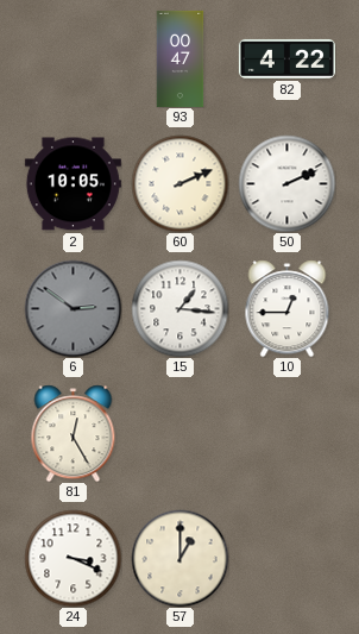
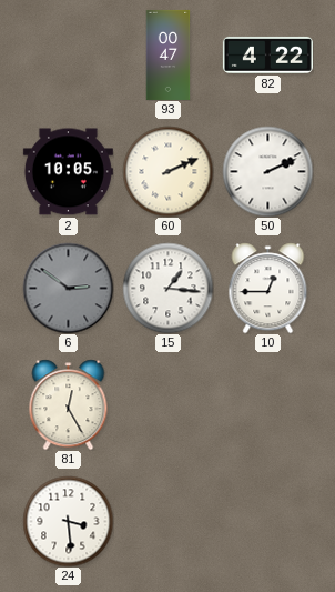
24: 3:19 -> 3:29
57: 1:00 -> none
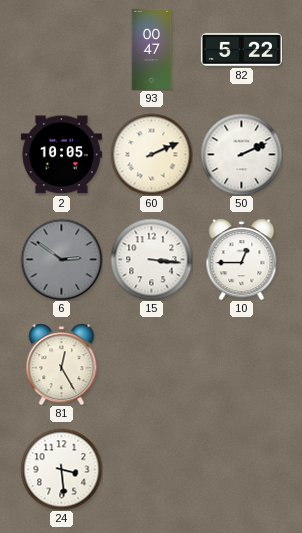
82: 4:22 -> 5:22
15: 1:16 -> 3:16
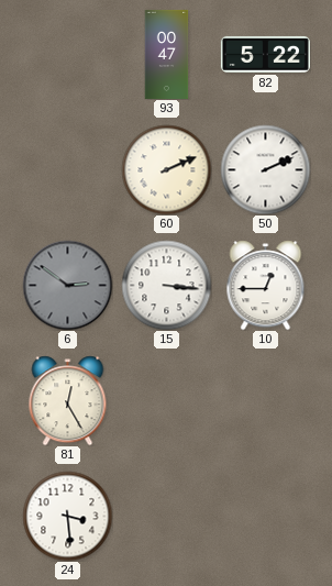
2: 10:05 -> none
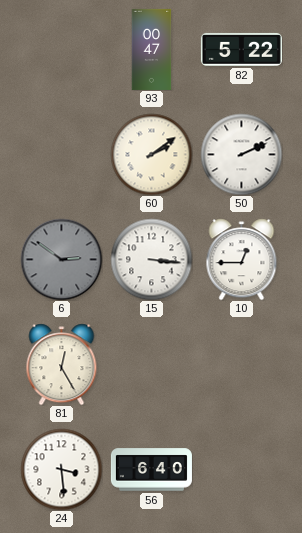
60: 2:11 -> 2:09
56: none -> 6:40
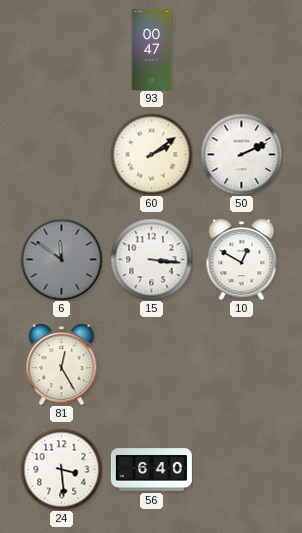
82: 5:22 -> none
6: 2:51 -> 11:51
10: 12:45 -> 12:50
